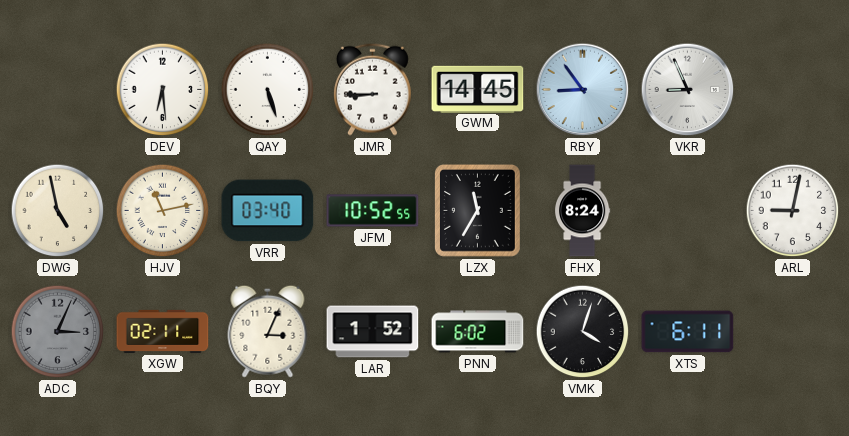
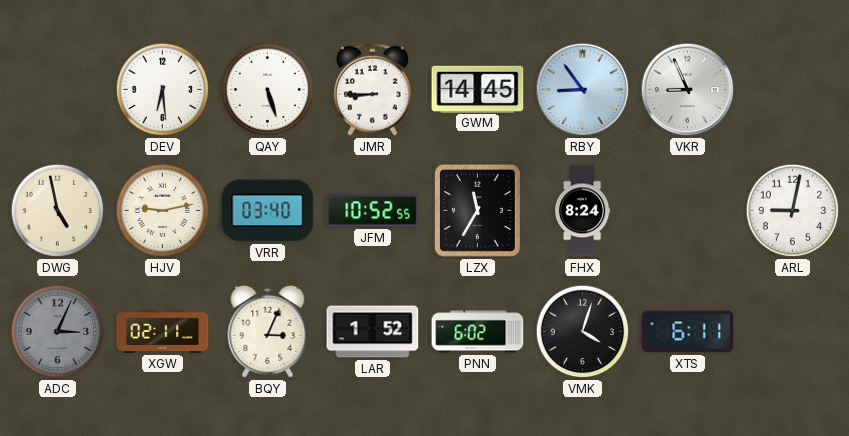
HJV: 11:13 -> 9:13
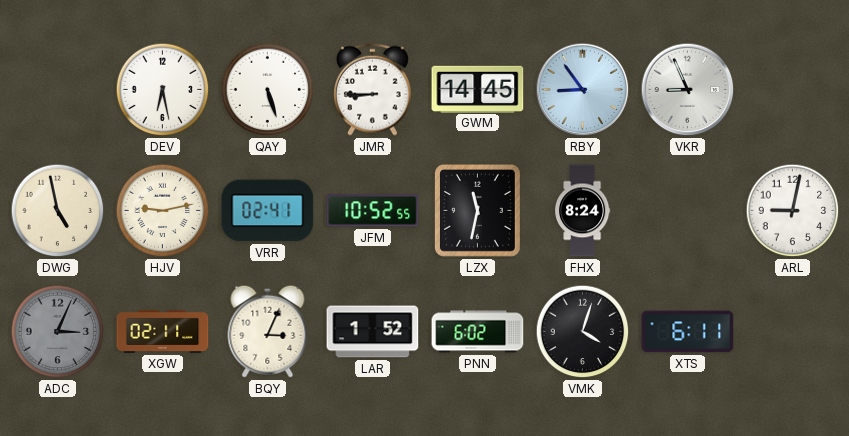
DEV: 6:29 -> 6:28
VRR: 03:40 -> 02:41
LZX: 11:35 -> 11:32
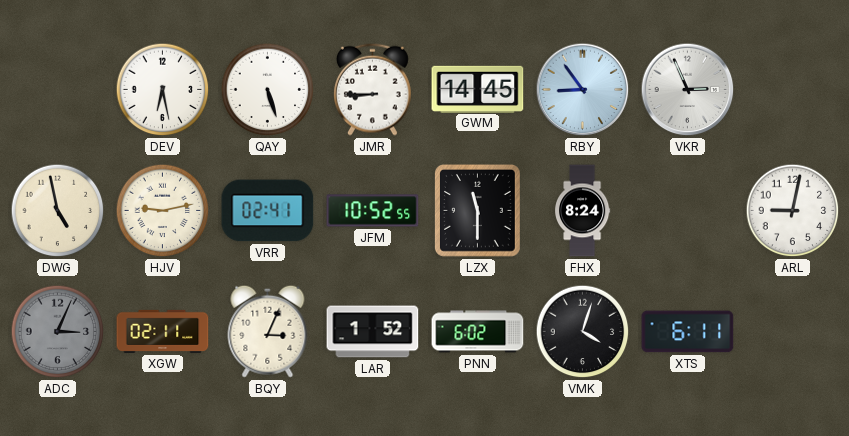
VKR: 8:56 -> 2:56
LZX: 11:32 -> 11:30
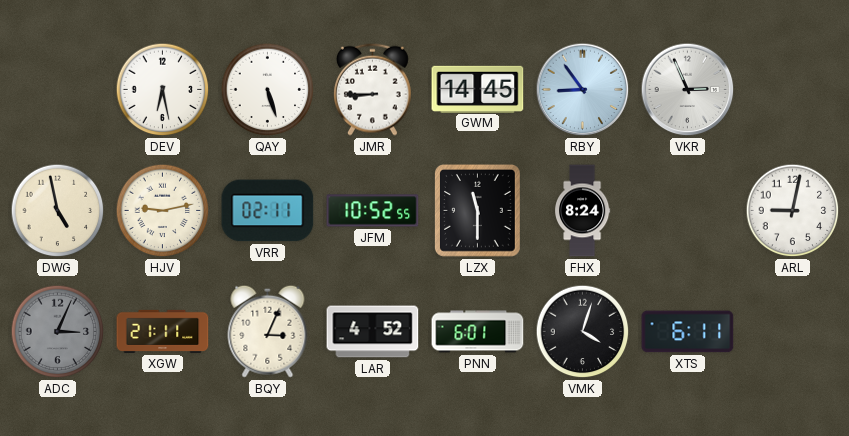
VRR: 02:41 -> 02:11
XGW: 02:11 -> 21:11
LAR: 1:52 -> 4:52
PNN: 6:02 -> 6:01
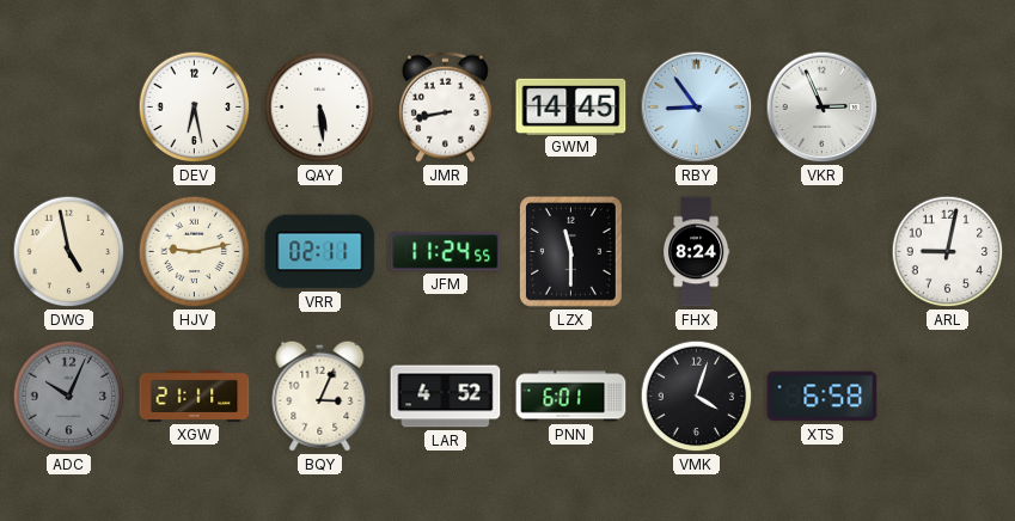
QAY: 5:27 -> 5:29
JMR: 8:45 -> 8:43
JFM: 10:52 -> 11:24
ADC: 3:04 -> 10:04
XTS: 6:11 -> 6:58
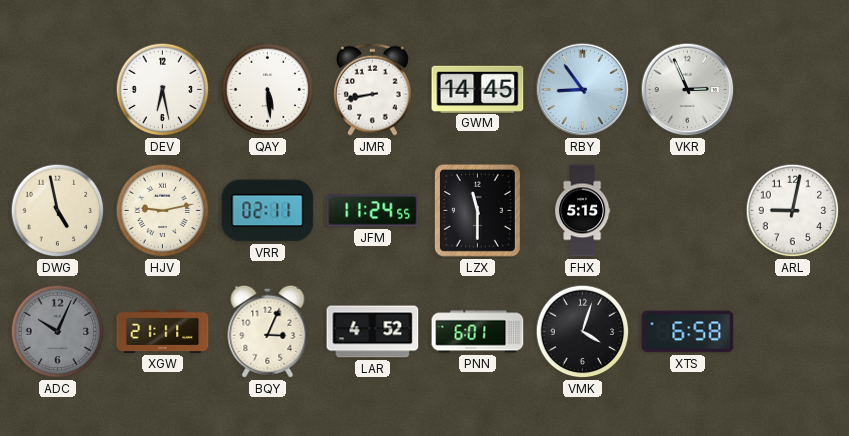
FHX: 8:24 -> 5:15
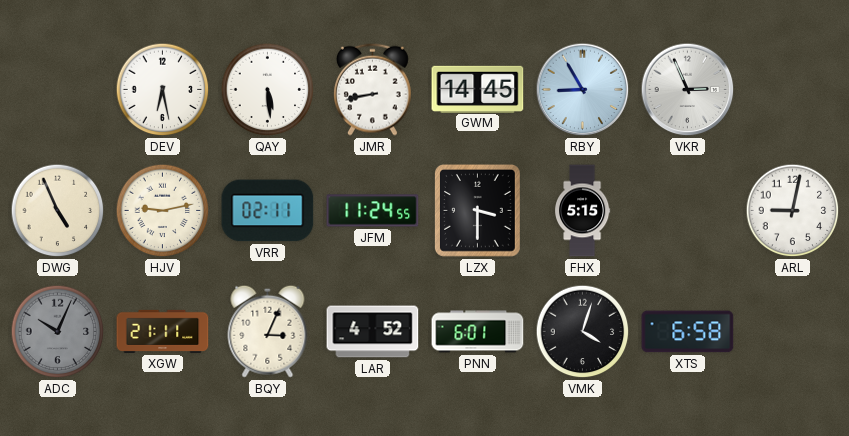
RBY: 8:54 -> 8:55
DWG: 4:58 -> 4:56
LZX: 11:30 -> 3:30
